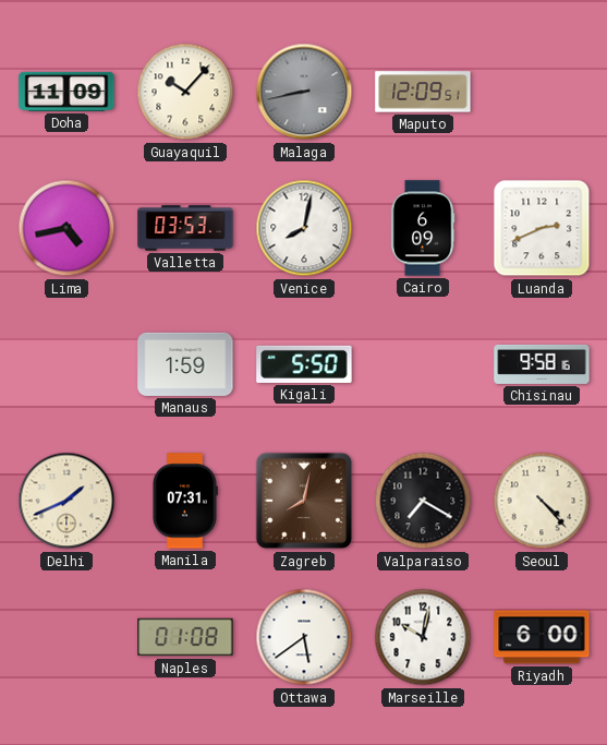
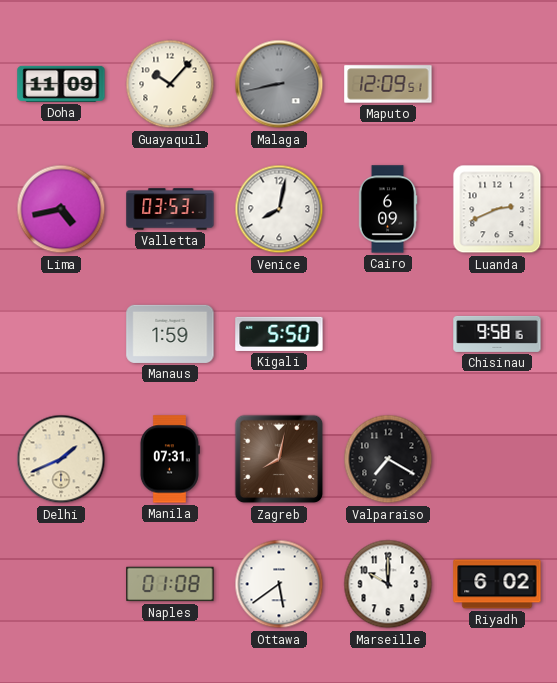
Seoul: 4:23 -> none
Marseille: 10:02 -> 10:00
Riyadh: 6:00 -> 6:02
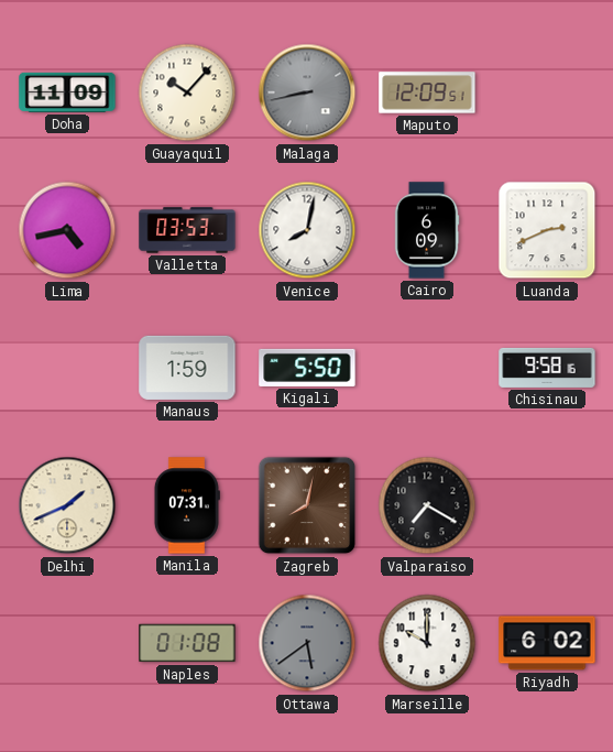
Ottawa dial: white -> grey
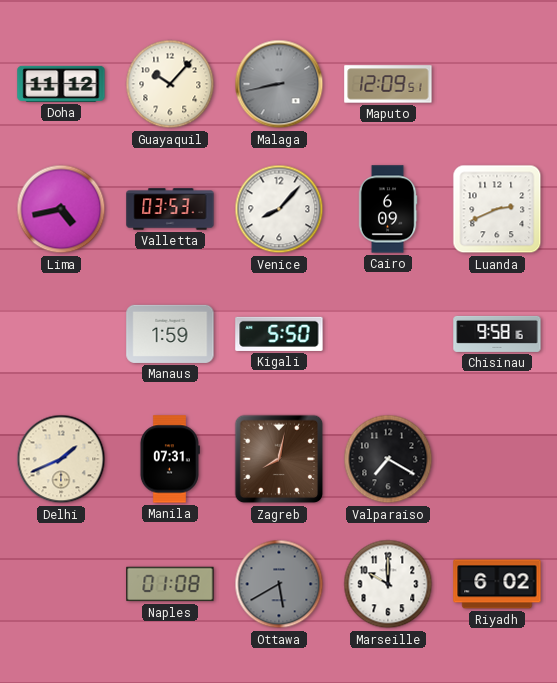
Doha: 11:09 -> 11:12
Venice: 8:02 -> 8:07
Ottawa: 5:39 -> 5:40
